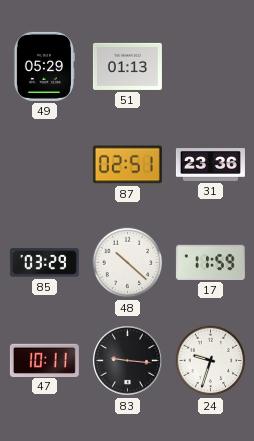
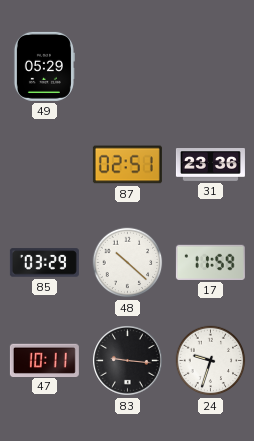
51: 01:13 -> none
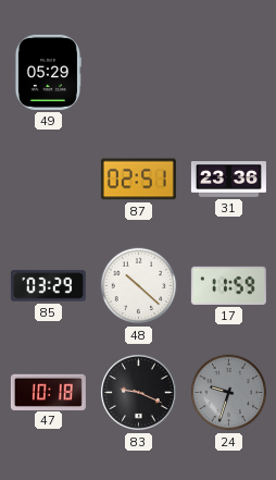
47: 10:11 -> 10:18
83: 9:16 -> 9:19
24 dial: white -> grey
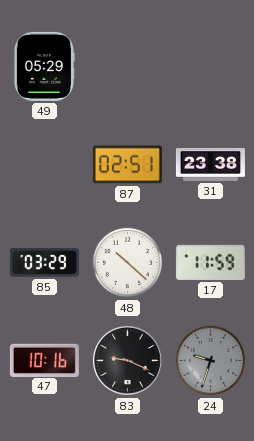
31: 23:36 -> 23:38
47: 10:18 -> 10:16
